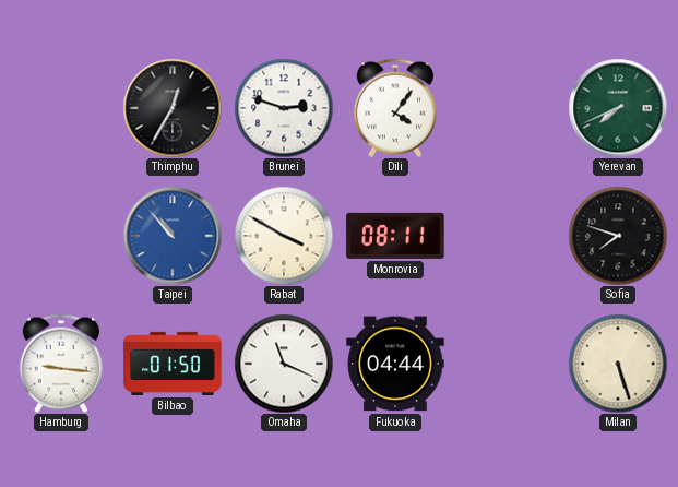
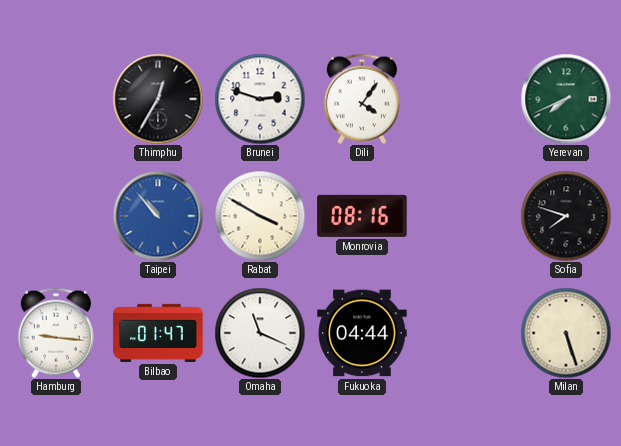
Monrovia: 08:11 -> 08:16
Bilbao: 01:50 -> 01:47
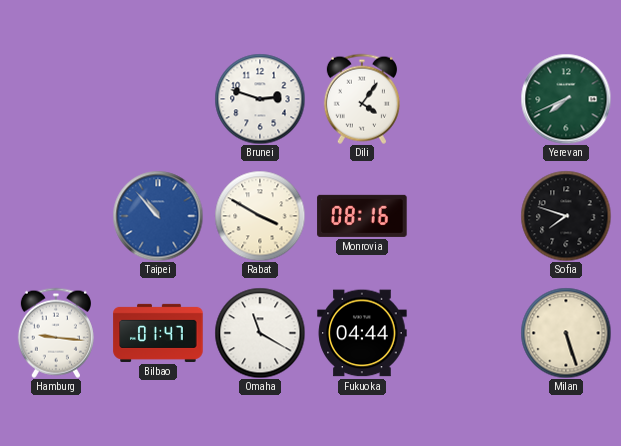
Thimphu: 12:35 -> none
Omaha: 11:19 -> 11:20
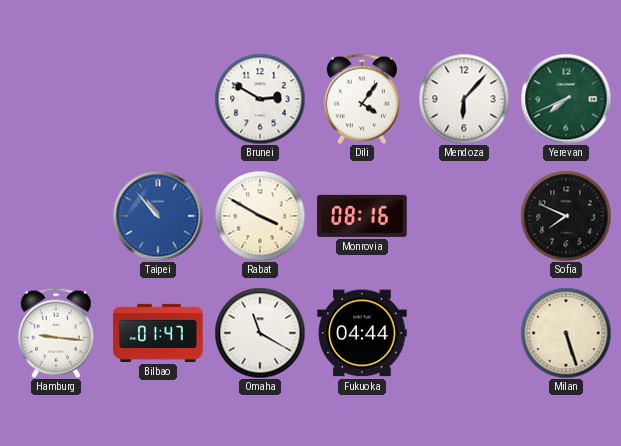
Brunei: 2:48 -> 2:50
Mendoza: none -> 6:07
Sofia: 7:48 -> 7:49
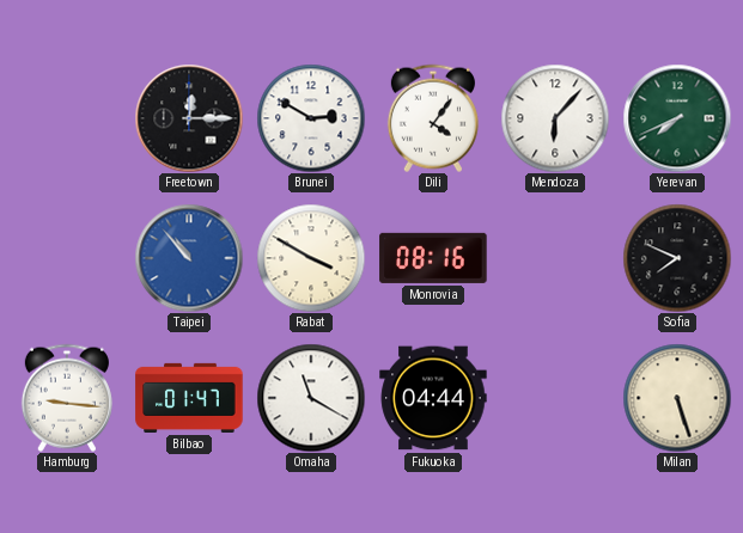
Freetown: none -> 12:15
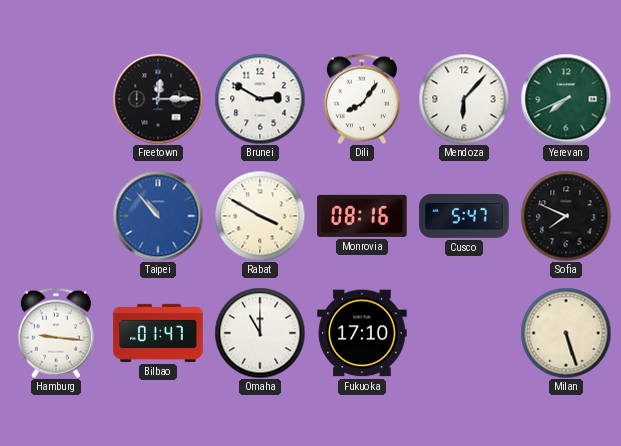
Dili: 4:06 -> 8:06
Cusco: none -> 5:47
Omaha: 11:20 -> 11:00
Fukuoka: 04:44 -> 17:10
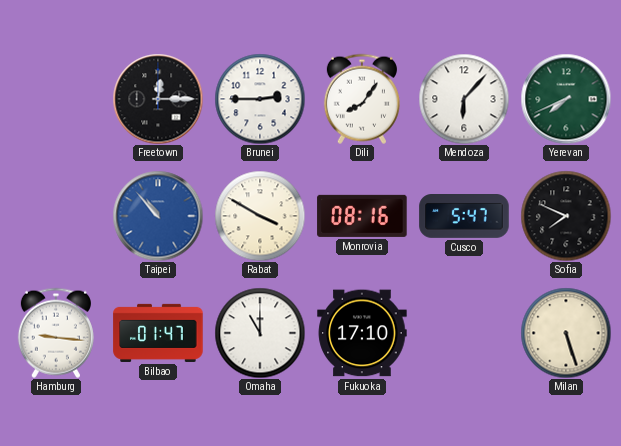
Brunei: 2:50 -> 2:45
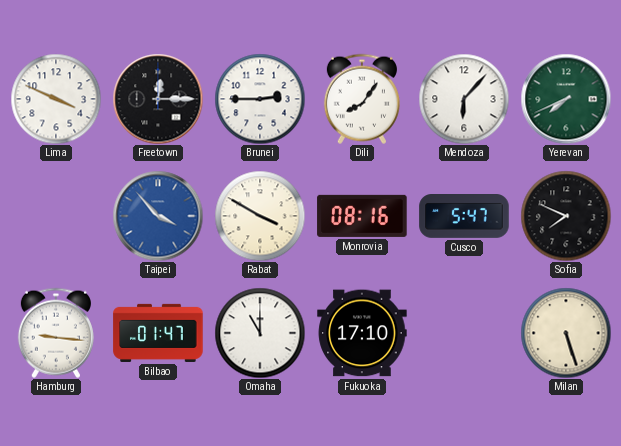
Lima: none -> 3:49
Taipei: 10:53 -> 3:53
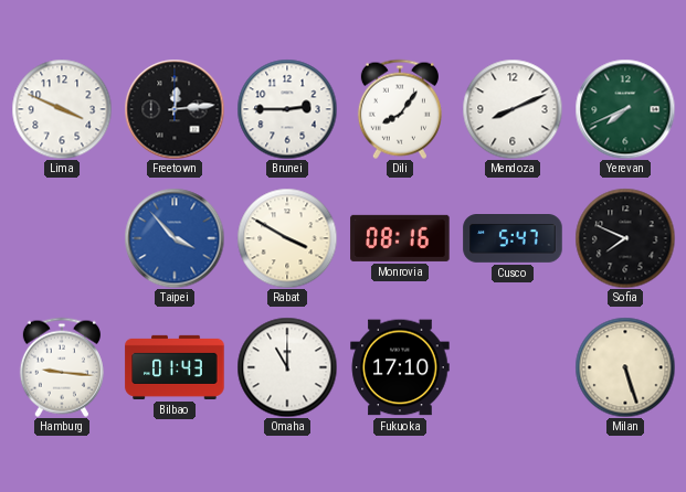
Freetown: 12:15 -> 12:14
Mendoza: 6:07 -> 8:11
Bilbao: 01:47 -> 01:43
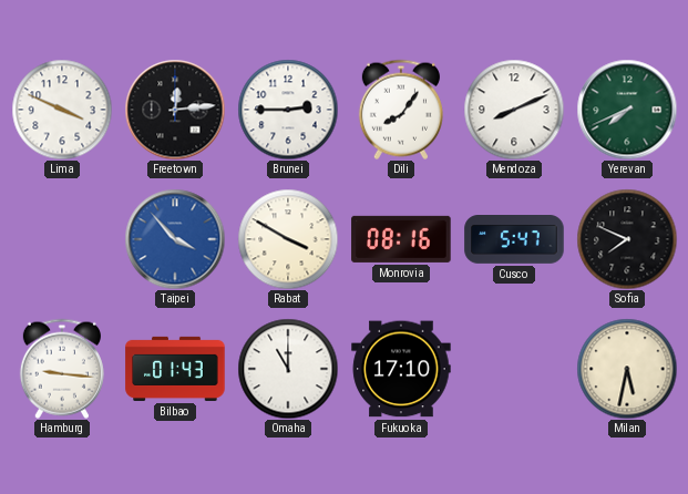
Milan: 5:27 -> 5:32
